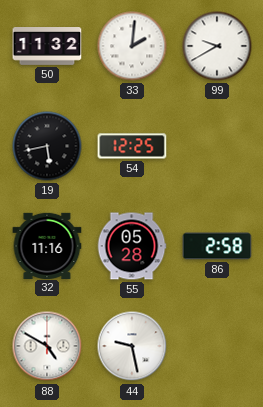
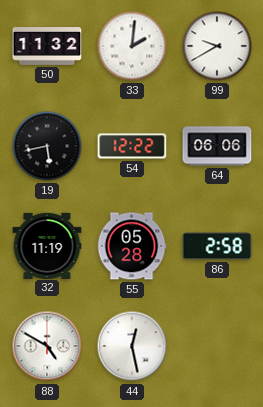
54: 12:25 -> 12:22
64: none -> 06:06
32: 11:16 -> 11:19
44: 9:28 -> 12:28
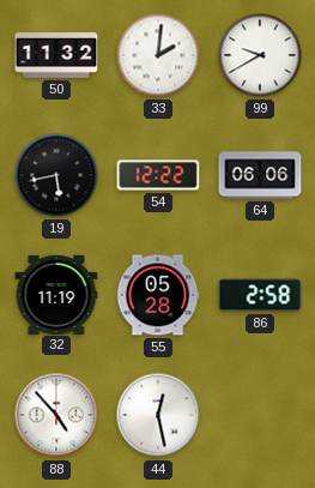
88: 4:50 -> 4:53
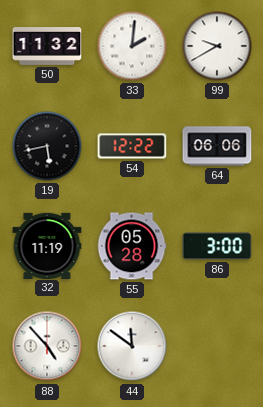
86: 2:58 -> 3:00
44: 12:28 -> 11:51
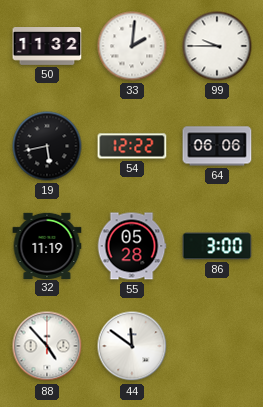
99: 9:40 -> 9:45
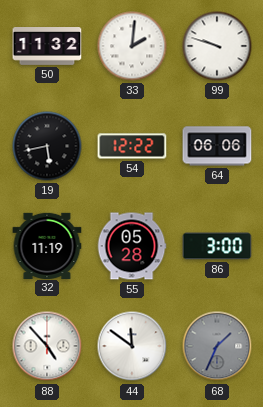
99: 9:45 -> 9:48
68: none -> 1:34
